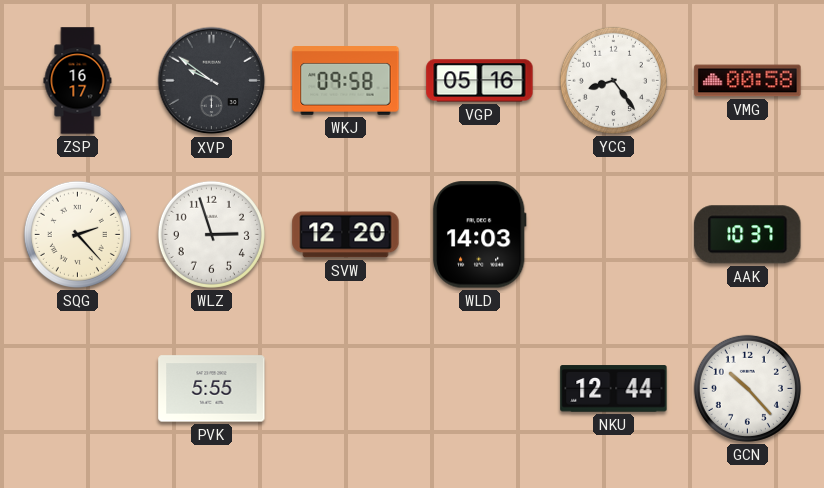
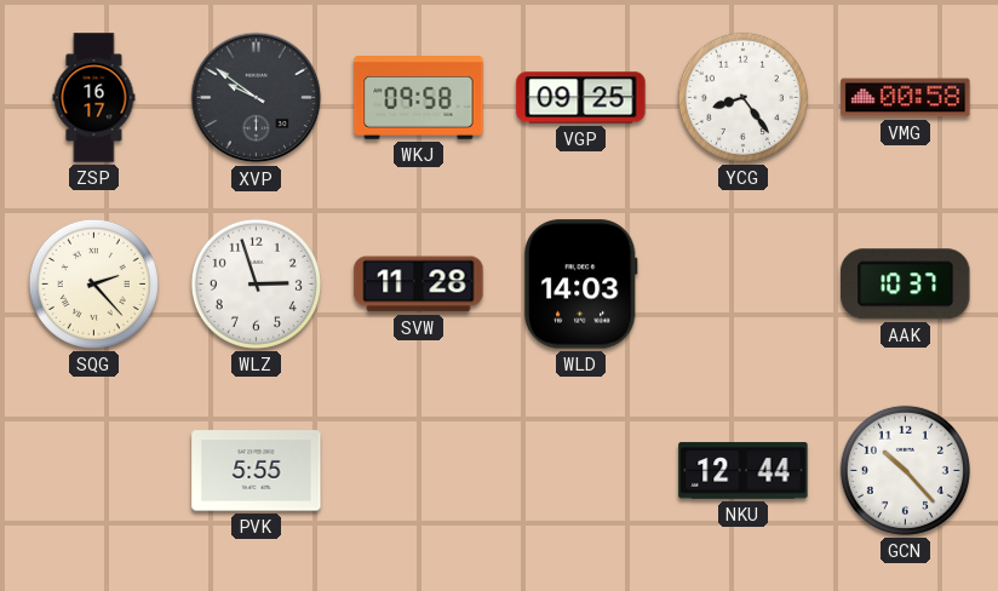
VGP: 05:16 -> 09:25
SVW: 12:20 -> 11:28
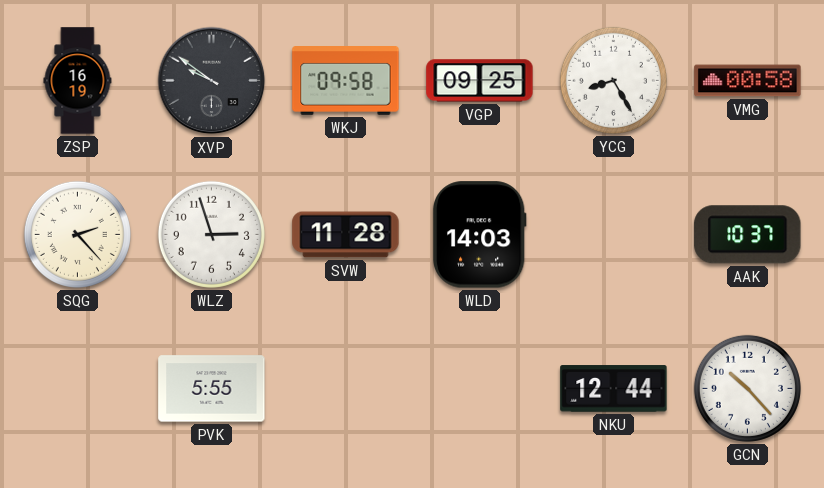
ZSP: 16:17 -> 16:19
YCG: 8:24 -> 8:25
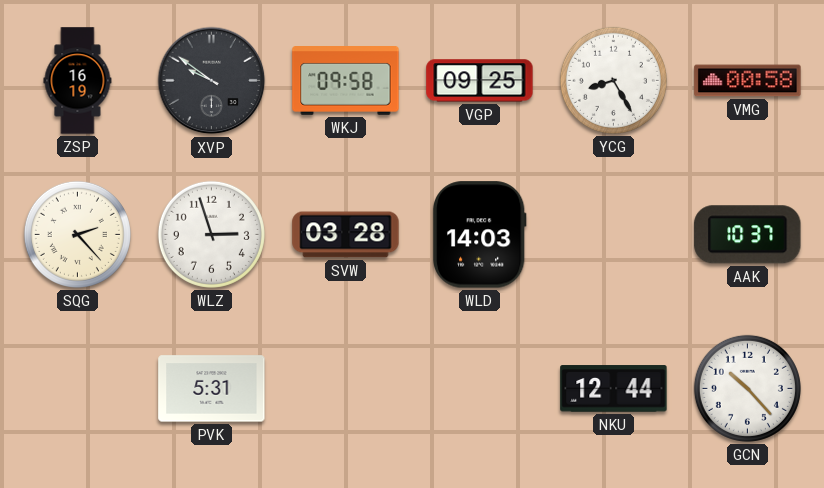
SVW: 11:28 -> 03:28
PVK: 5:55 -> 5:31
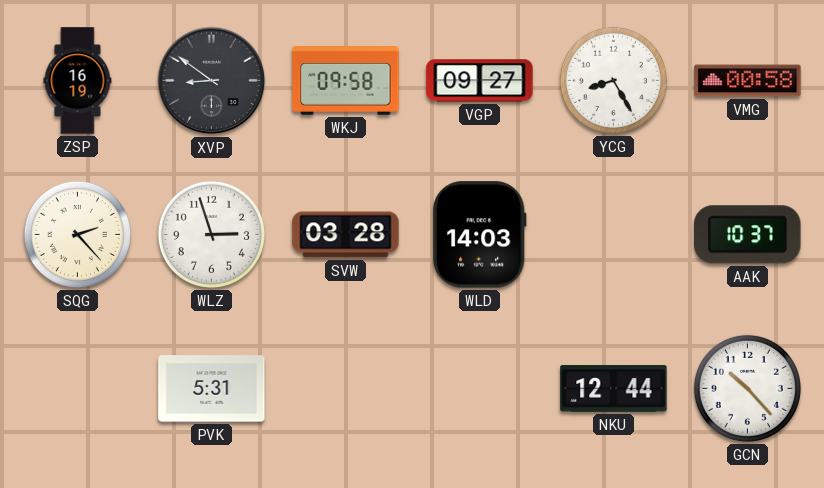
XVP: 9:51 -> 8:51
VGP: 09:25 -> 09:27
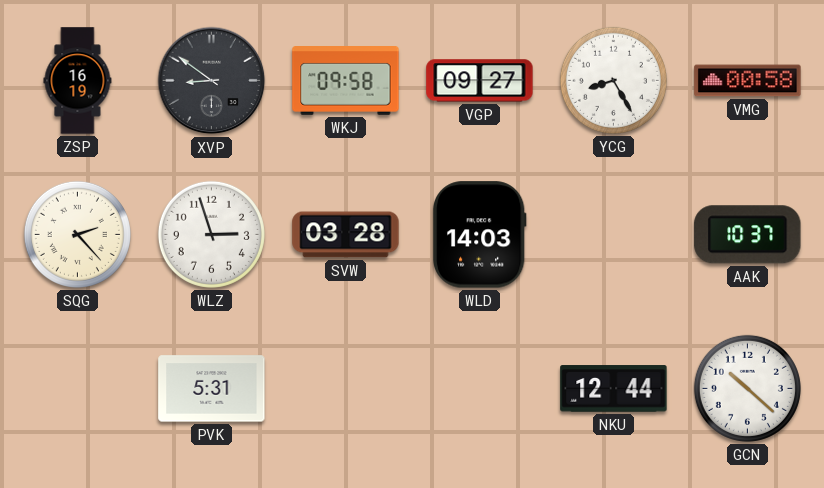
GCN: 10:23 -> 10:22
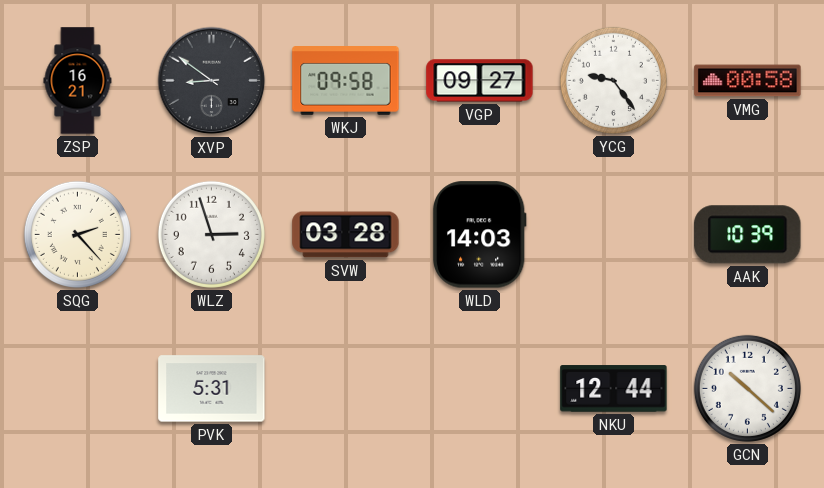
ZSP: 16:19 -> 16:21
YCG: 8:25 -> 9:24
AAK: 10:37 -> 10:39
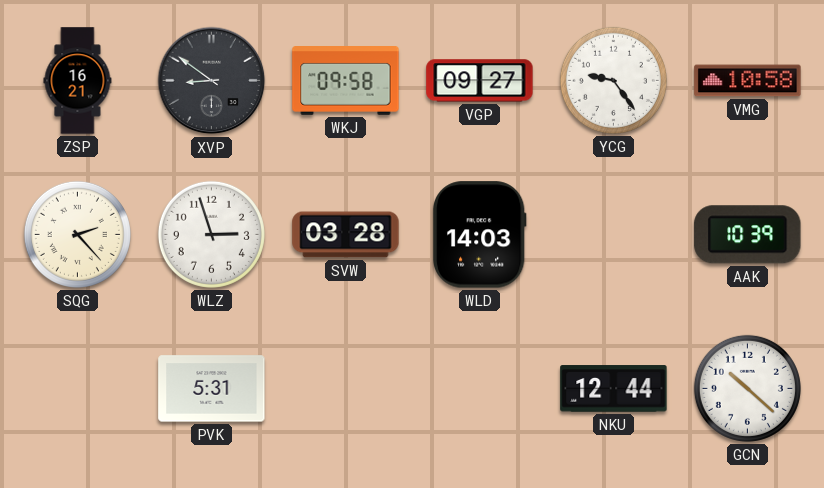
VMG: 00:58 -> 10:58
